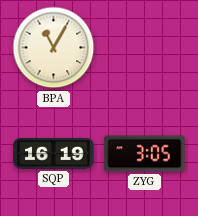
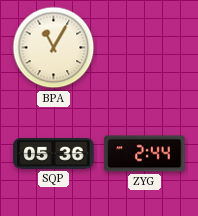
SQP: 16:19 -> 05:36
ZYG: 3:05 -> 2:44
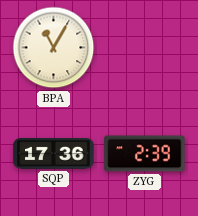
SQP: 05:36 -> 17:36
ZYG: 2:44 -> 2:39
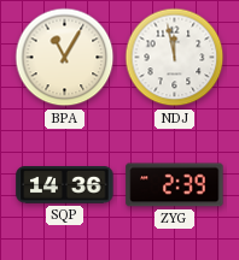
NDJ: none -> 11:58
SQP: 17:36 -> 14:36
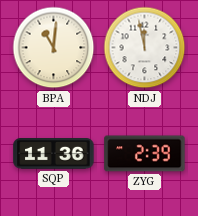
BPA: 11:05 -> 11:01
SQP: 14:36 -> 11:36
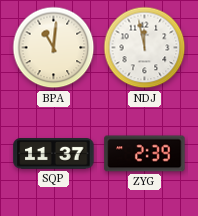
SQP: 11:36 -> 11:37
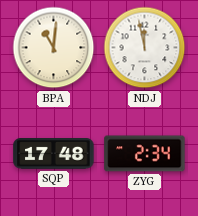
SQP: 11:37 -> 17:48
ZYG: 2:39 -> 2:34
